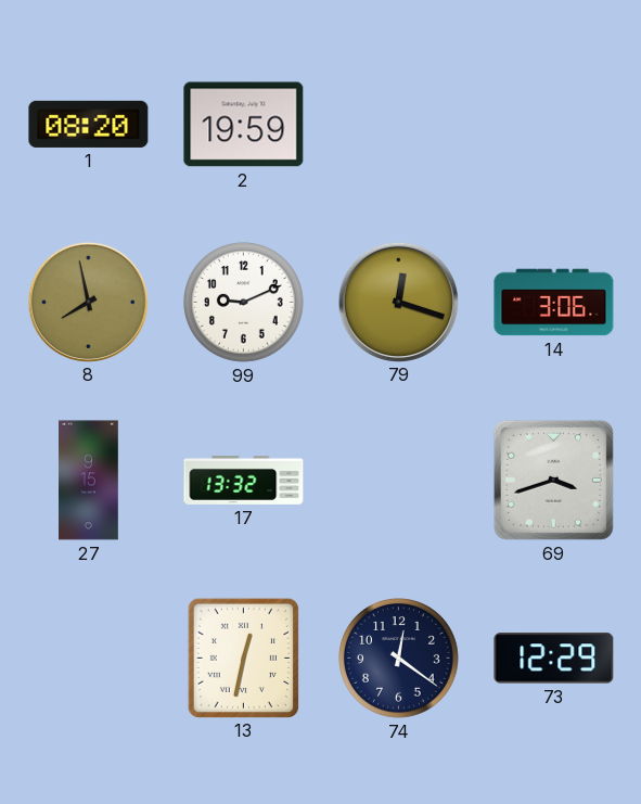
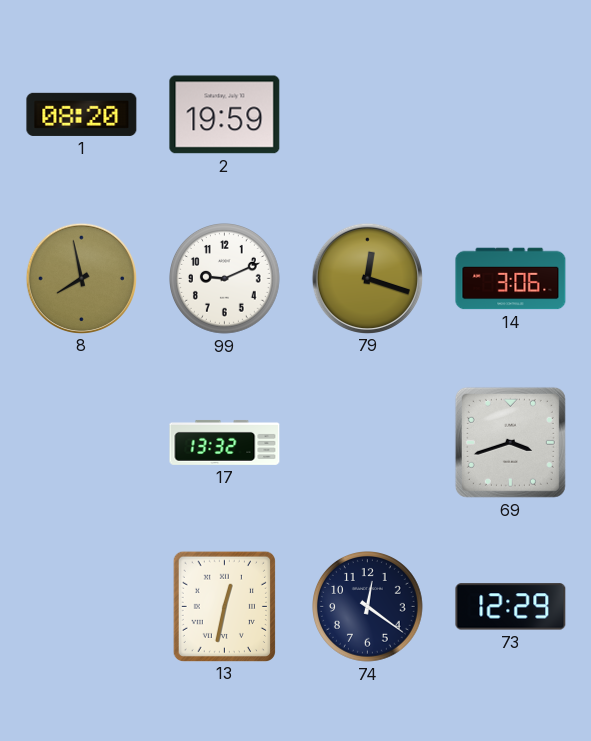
27: 9:15 -> none
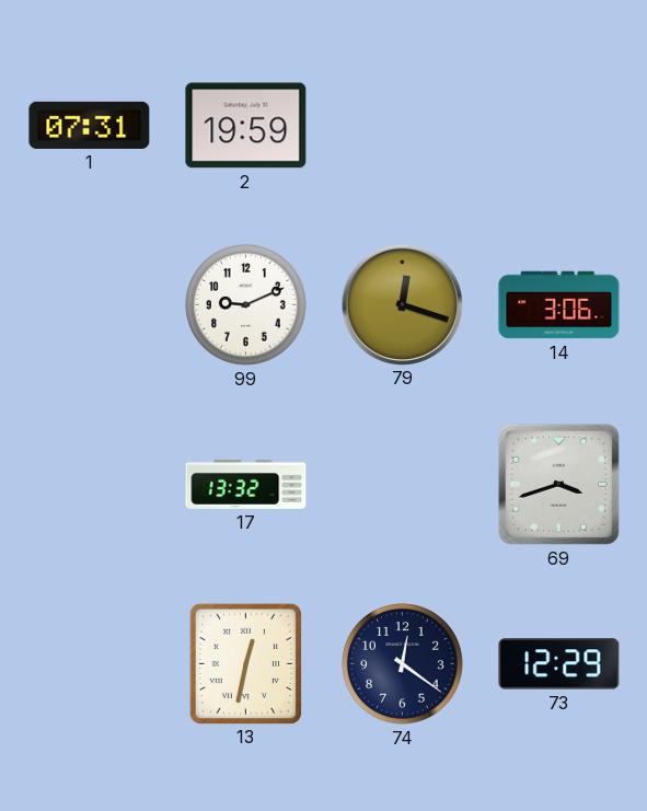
1: 08:20 -> 07:31
8: 7:58 -> none
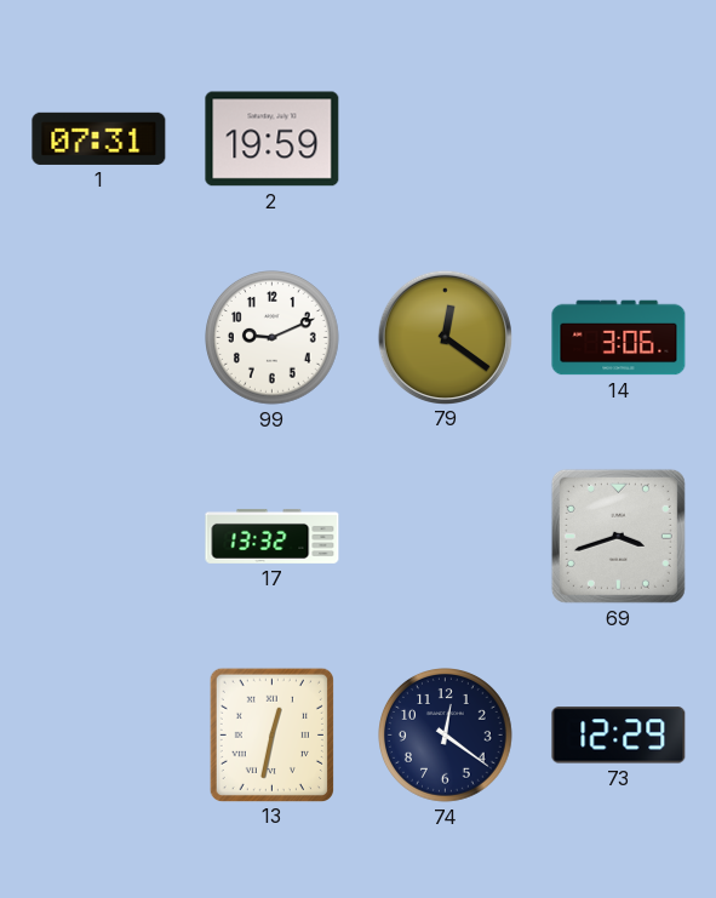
79: 12:18 -> 12:21
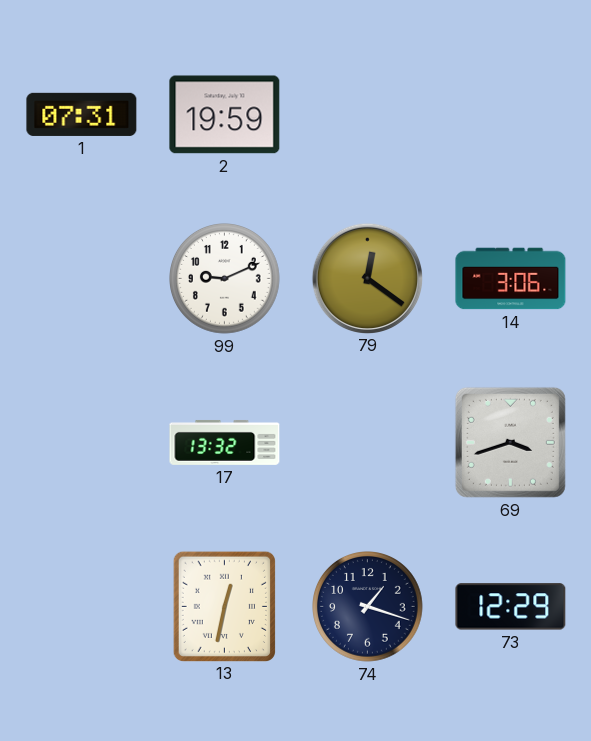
74: 12:21 -> 1:18
